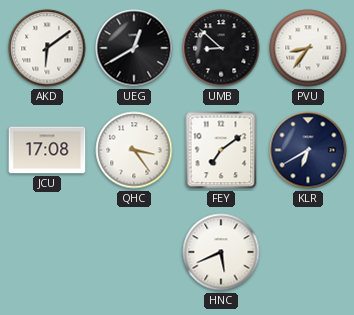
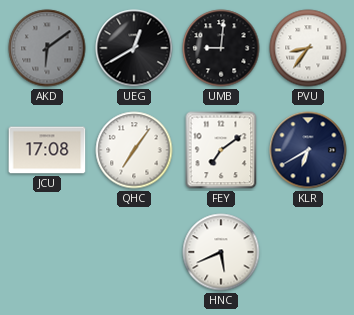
AKD dial: white -> grey
UMB: 8:52 -> 9:01
QHC: 3:24 -> 7:06
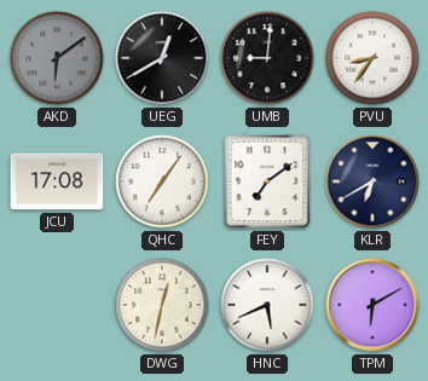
DWG: none -> 12:32
TPM: none -> 6:10
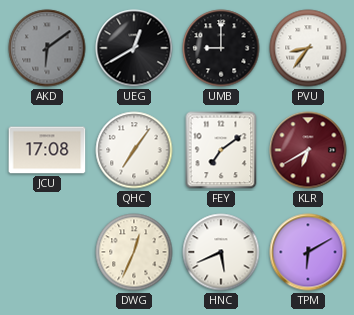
UMB: 9:01 -> 9:00
KLR dial: navy -> burgundy
DWG: 12:32 -> 12:34
